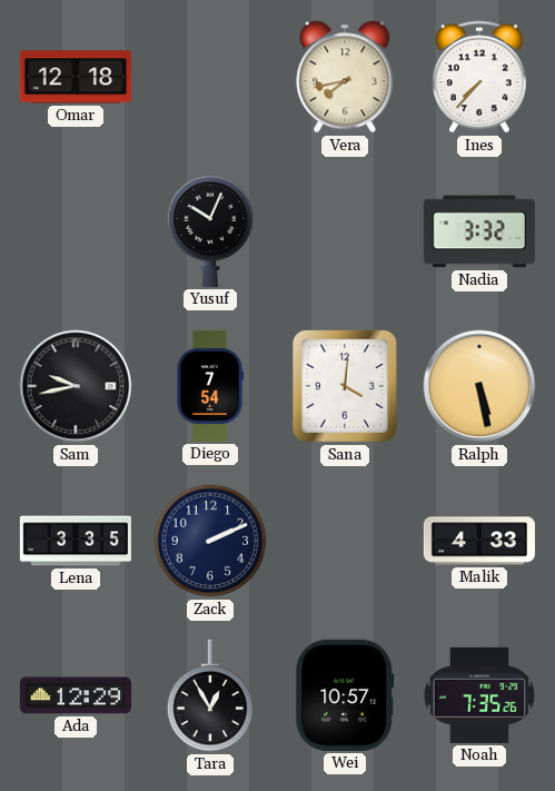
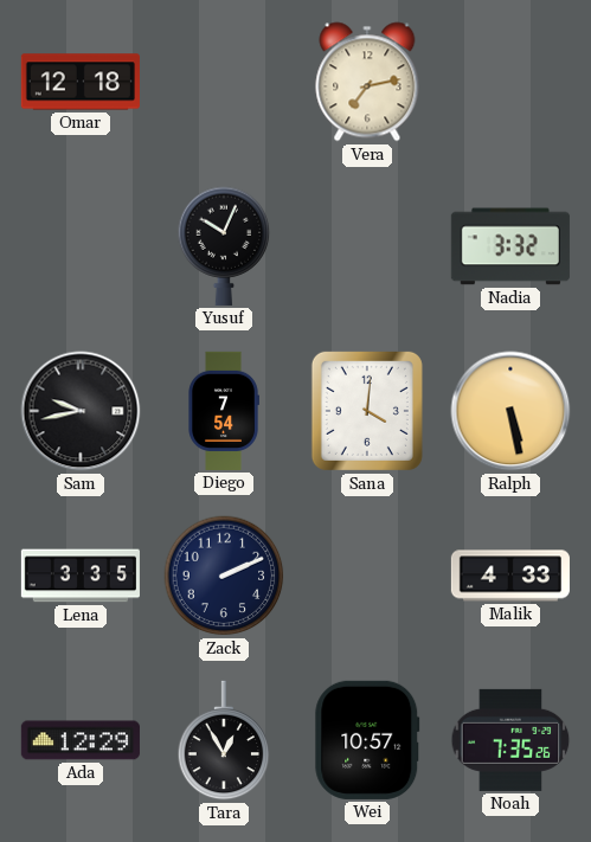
Vera: 7:43 -> 7:13
Ines: 7:37 -> none
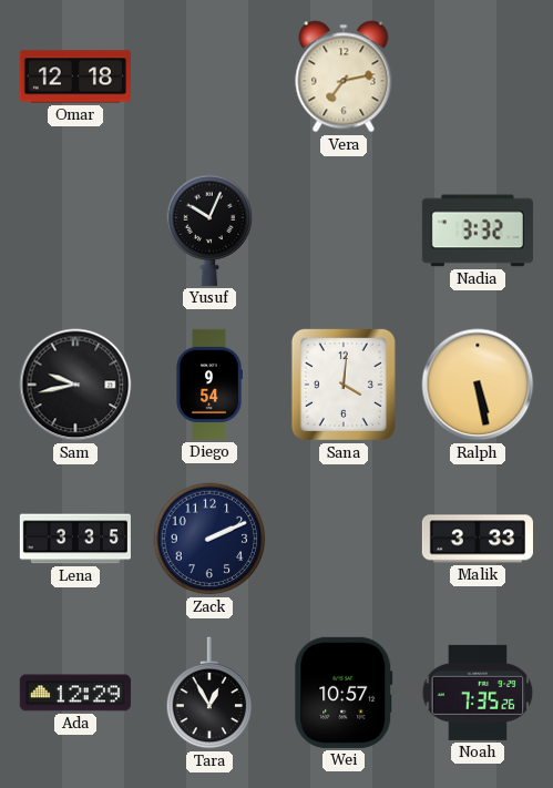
Diego: 7:54 -> 9:54
Malik: 4:33 -> 3:33
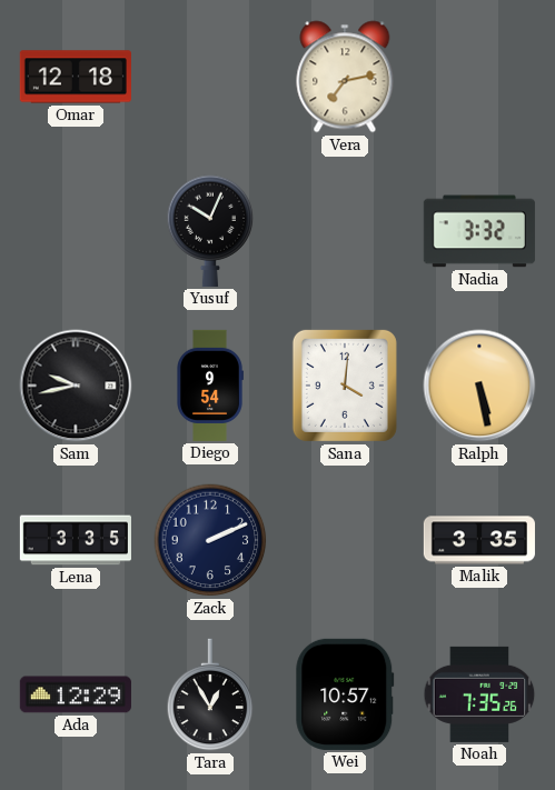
Malik: 3:33 -> 3:35
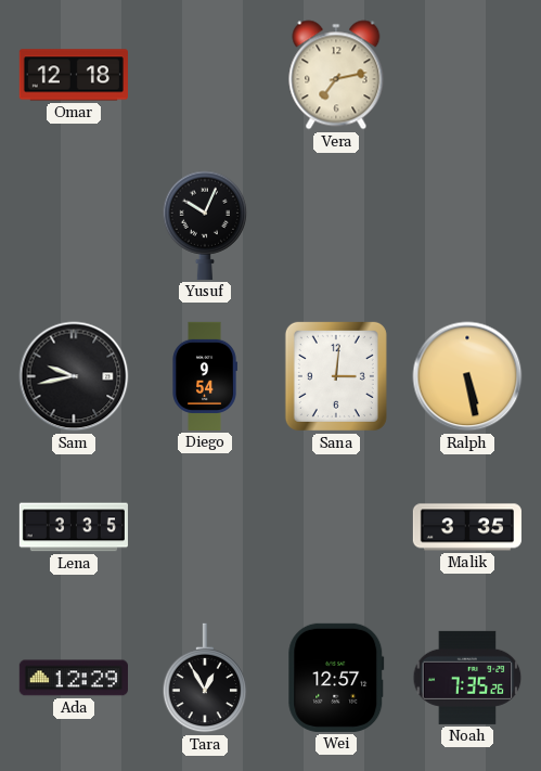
Nadia: 3:32 -> none
Sana: 4:01 -> 3:01
Zack: 2:11 -> none
Wei: 10:57 -> 12:57
